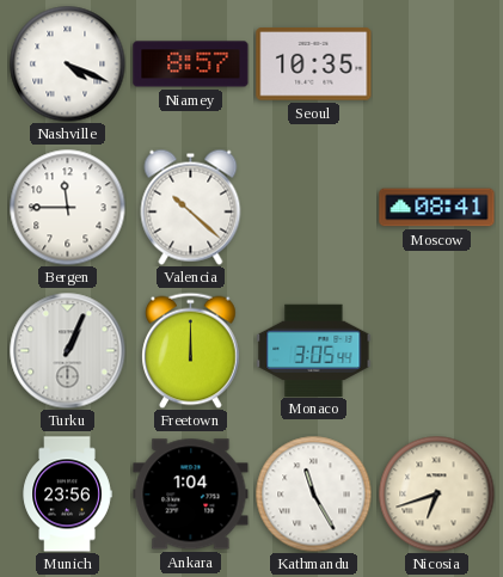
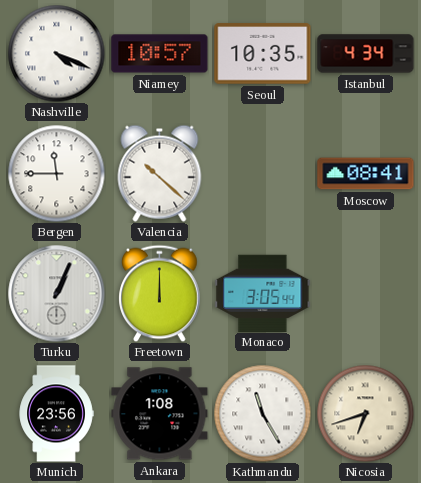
Niamey: 8:57 -> 10:57
Istanbul: none -> 4:34
Ankara: 1:04 -> 1:08
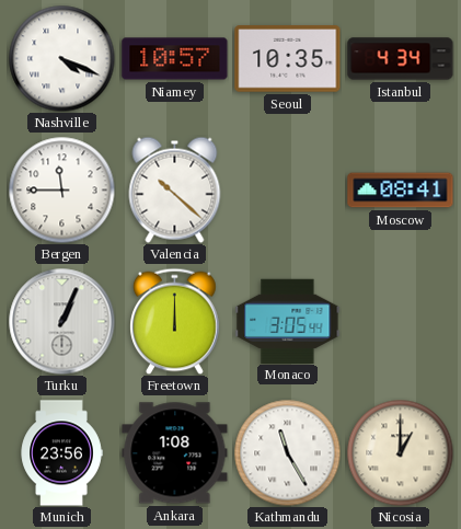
Nicosia: 6:42 -> 1:00
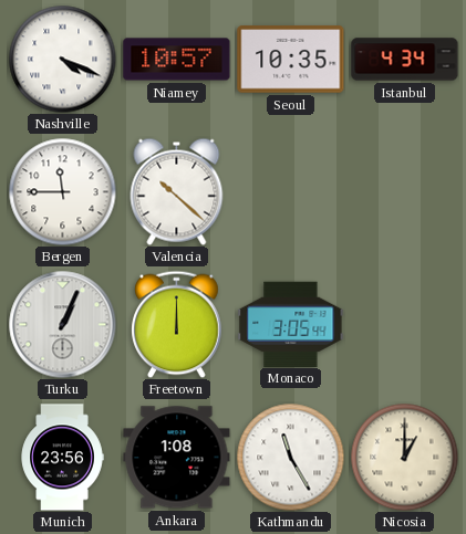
Moscow: 08:41 -> none
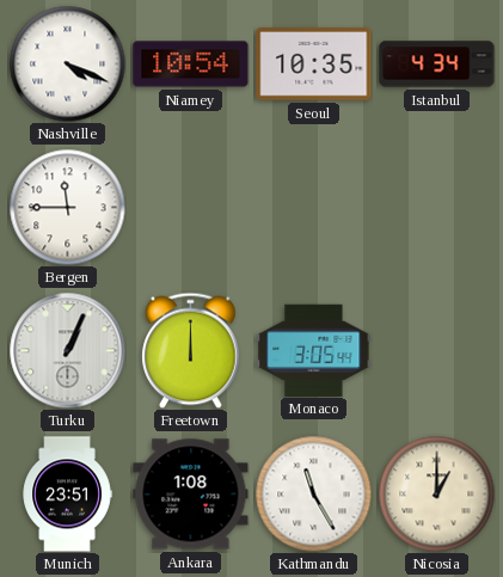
Niamey: 10:57 -> 10:54
Valencia: 10:22 -> none
Munich: 23:56 -> 23:51
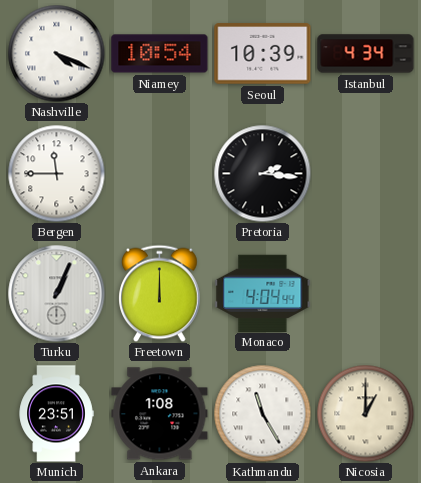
Seoul: 10:35 -> 10:39
Pretoria: none -> 2:16
Monaco: 3:05 -> 4:04
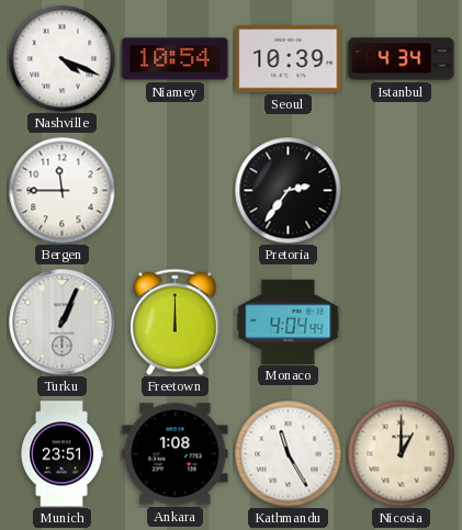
Pretoria: 2:16 -> 2:36
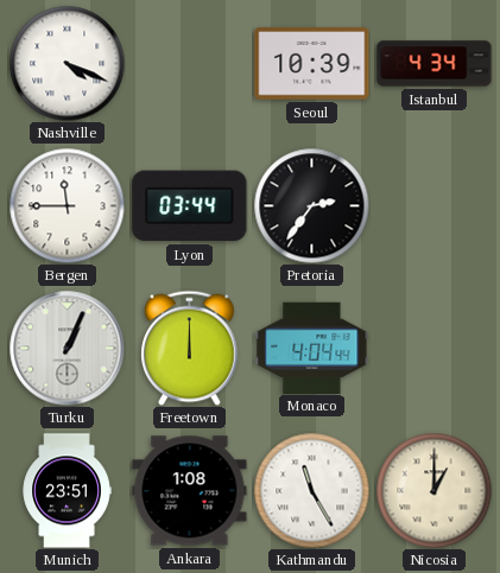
Niamey: 10:54 -> none
Lyon: none -> 03:44
